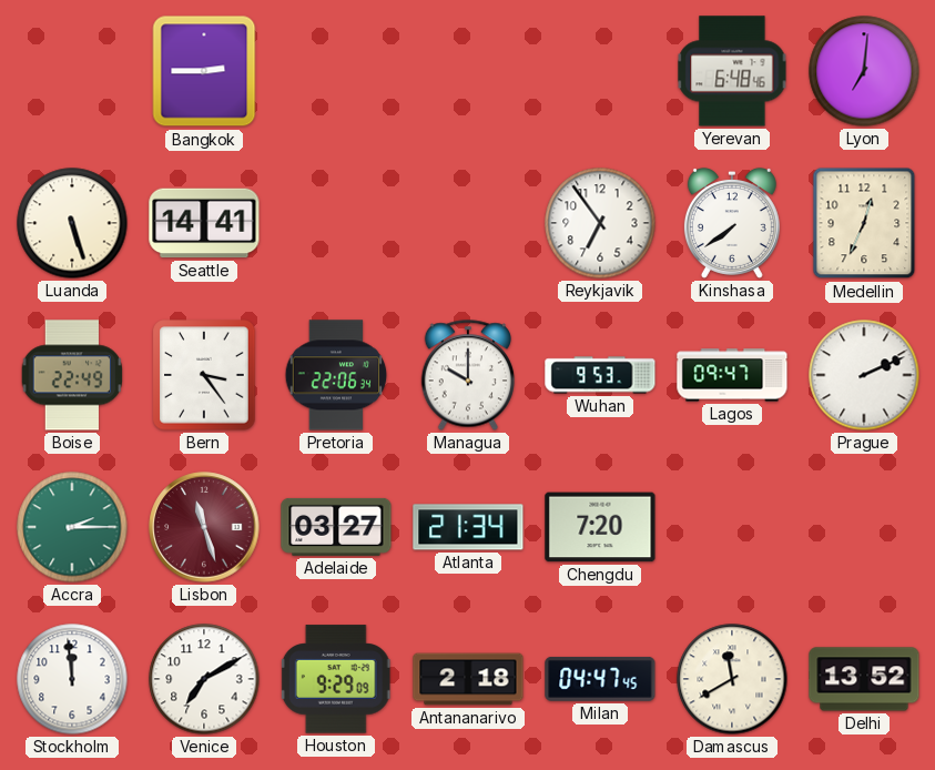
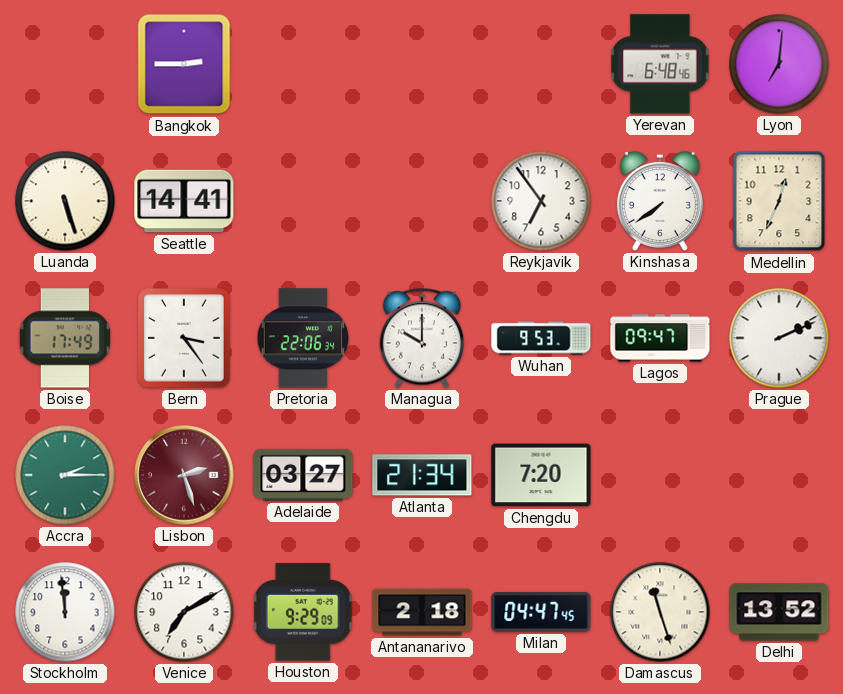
Boise: 22:49 -> 17:49
Lisbon: 11:27 -> 2:27
Damascus: 11:40 -> 11:27
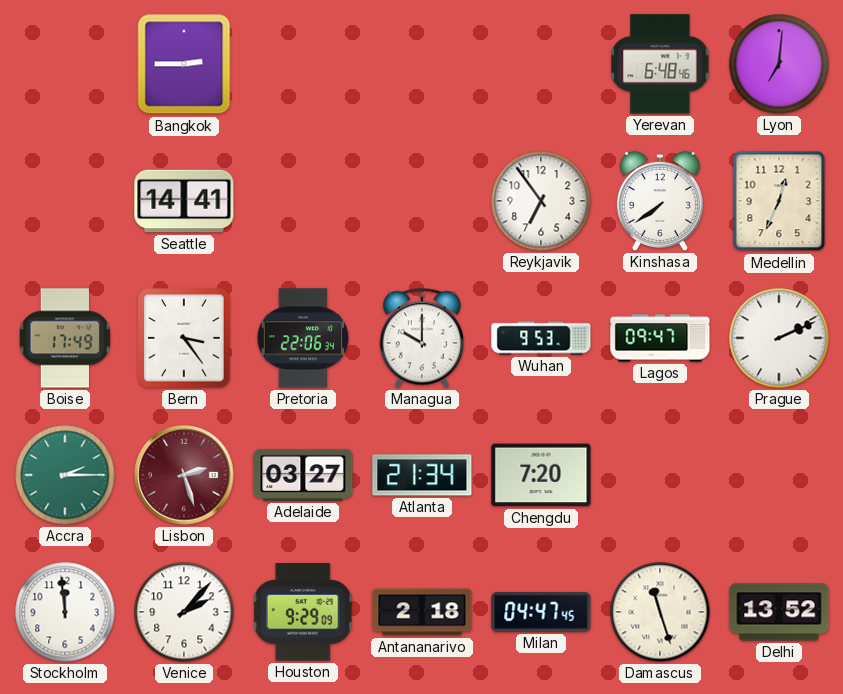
Luanda: 5:27 -> none
Venice: 7:10 -> 2:07
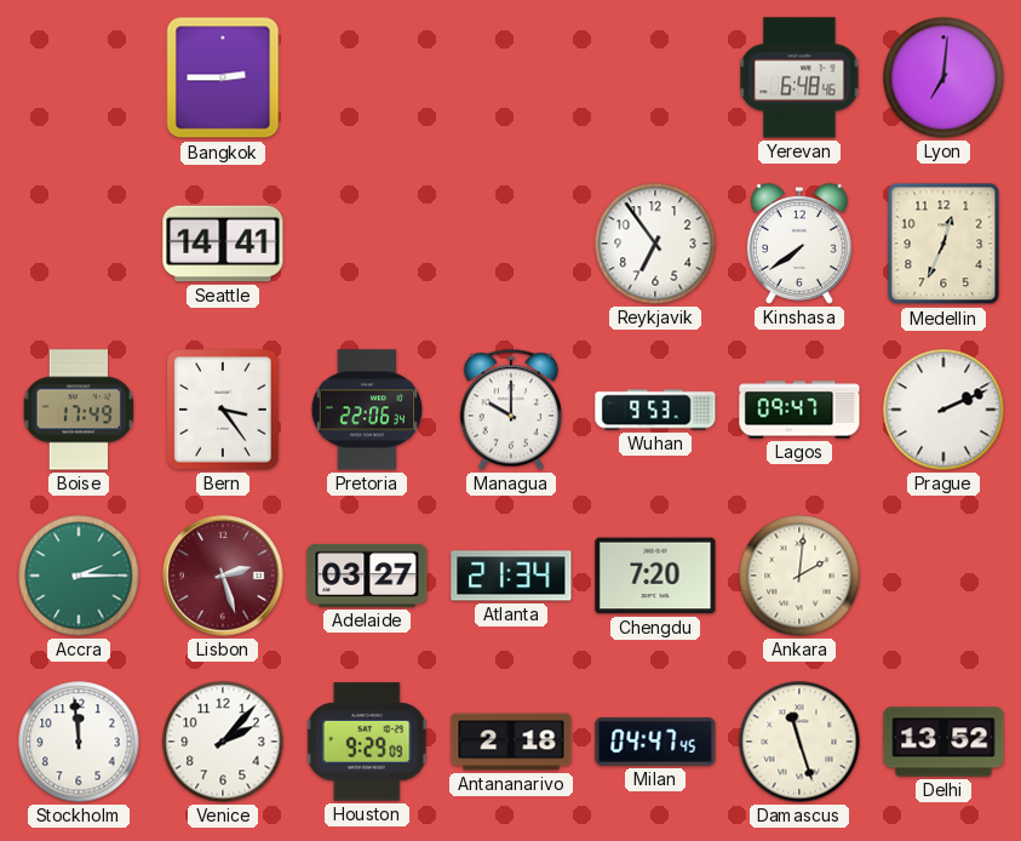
Ankara: none -> 2:01
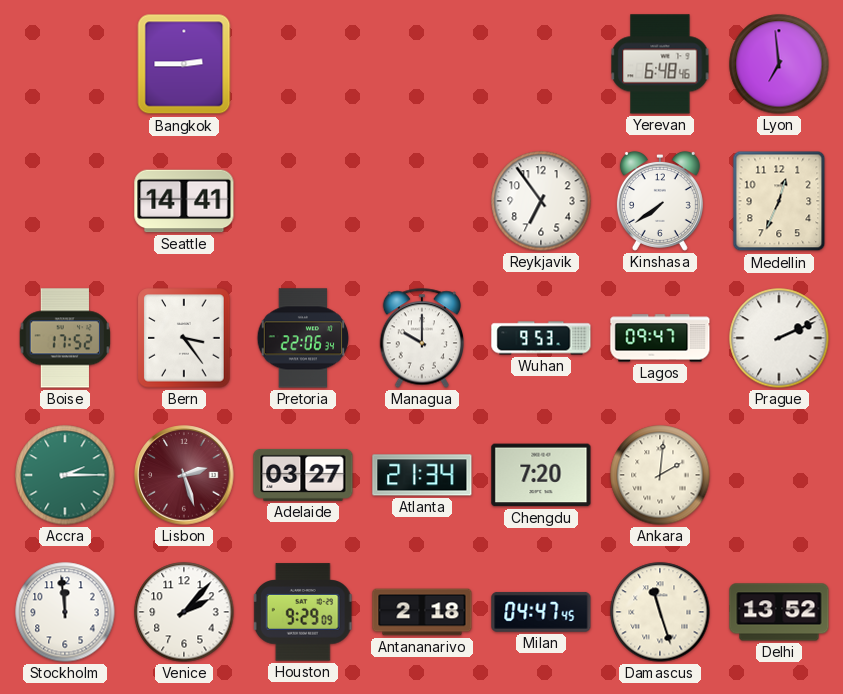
Lyon: 7:01 -> 6:59
Boise: 17:49 -> 17:52
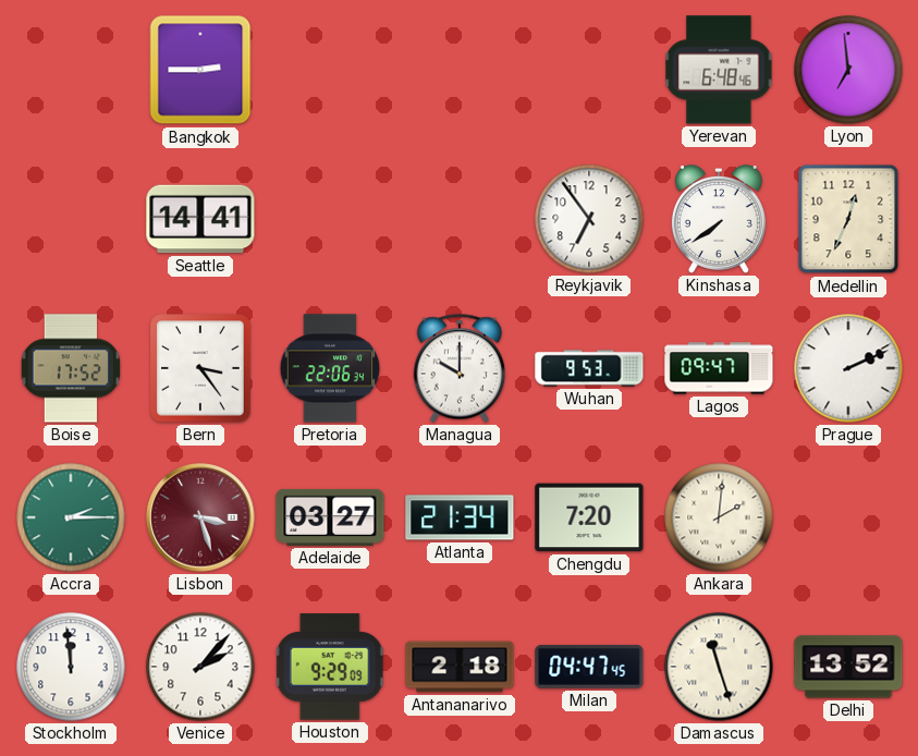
Lisbon: 2:27 -> 3:27
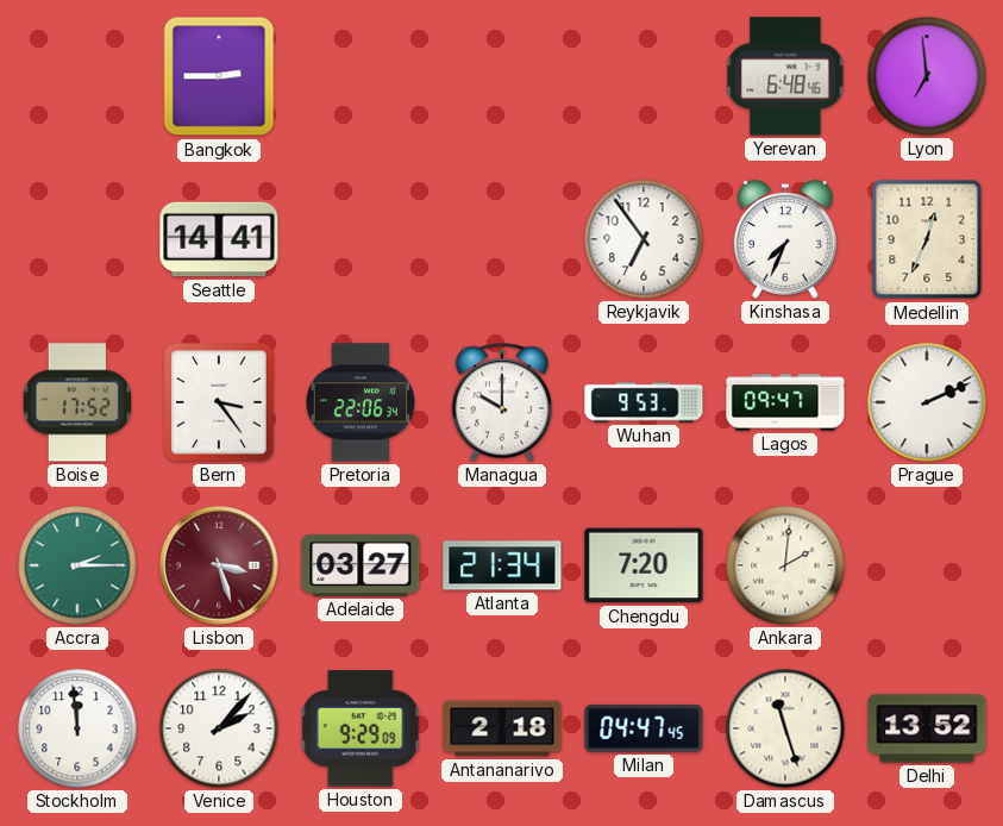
Kinshasa: 7:39 -> 7:34
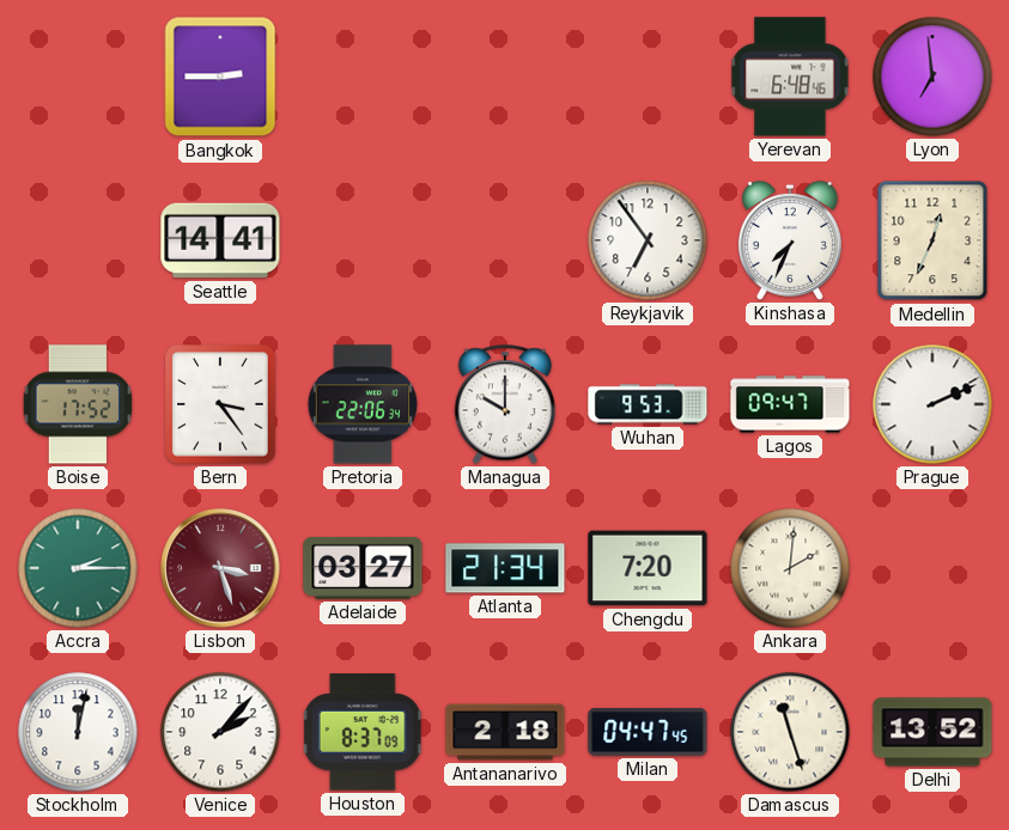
Stockholm: 11:59 -> 12:02
Houston: 9:29 -> 8:37
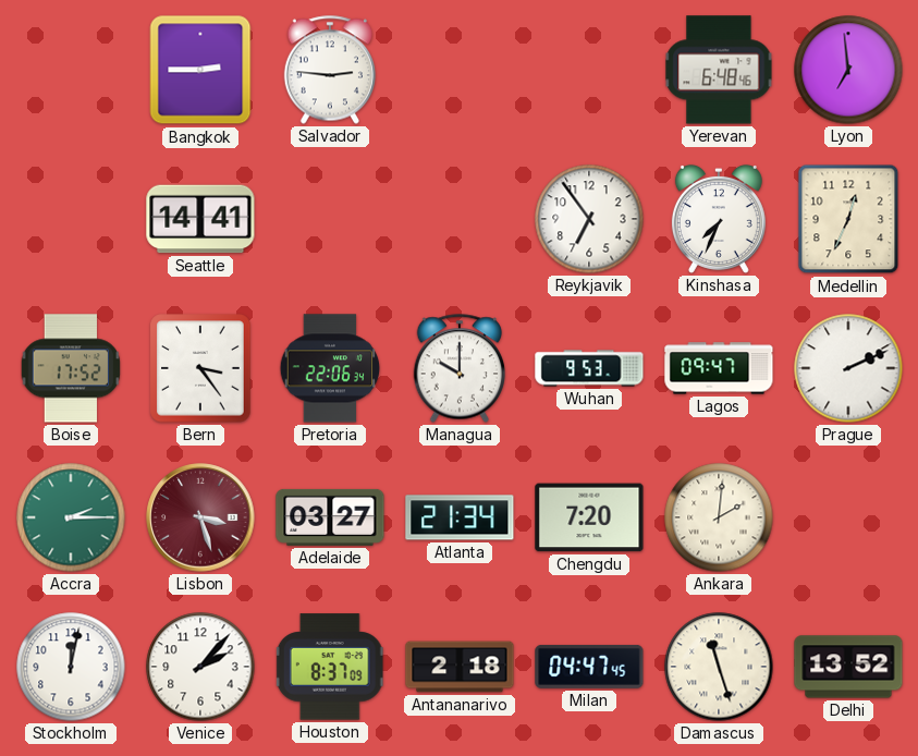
Salvador: none -> 2:46
